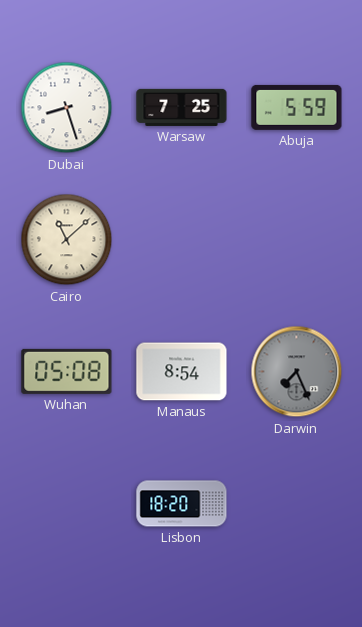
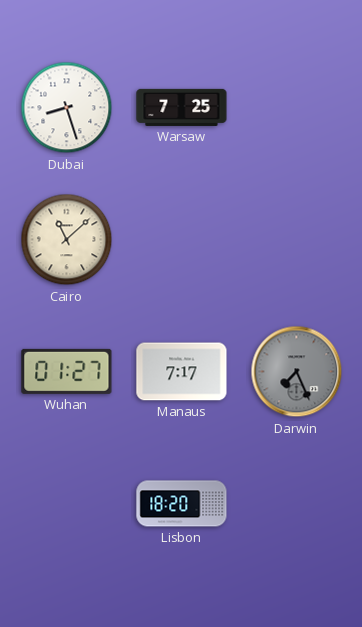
Abuja: 5:59 -> none
Wuhan: 05:08 -> 01:27
Manaus: 8:54 -> 7:17
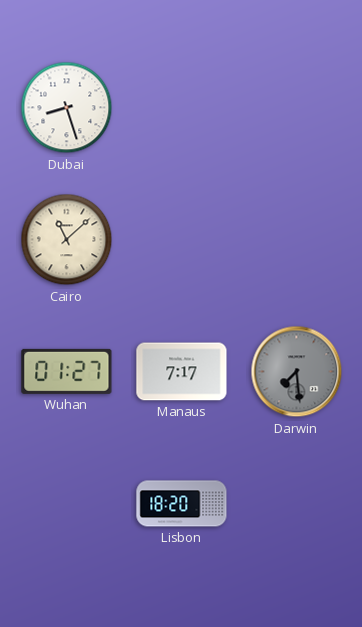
Warsaw: 7:25 -> none
Darwin: 7:26 -> 7:29
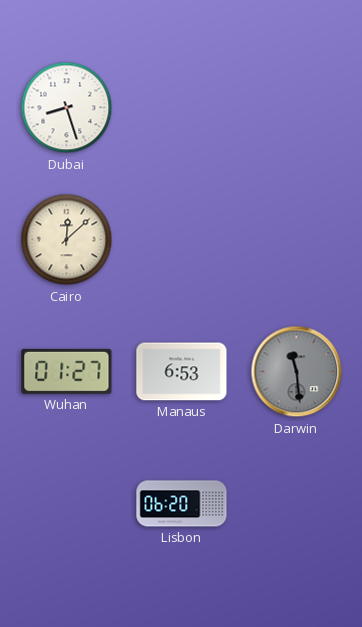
Cairo: 11:08 -> 12:08
Manaus: 7:17 -> 6:53
Darwin: 7:29 -> 11:29
Lisbon: 18:20 -> 06:20
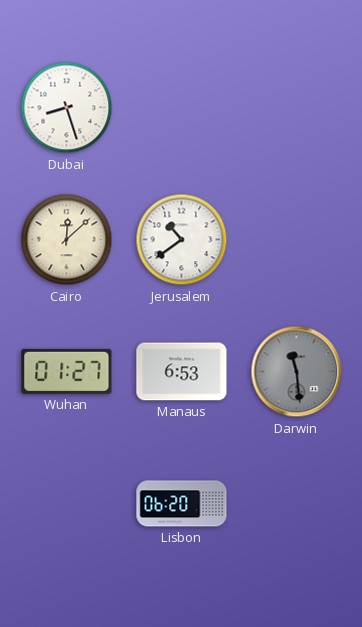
Jerusalem: none -> 10:39
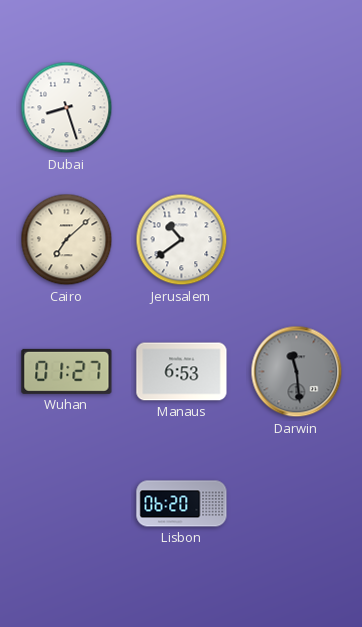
Cairo: 12:08 -> 7:08
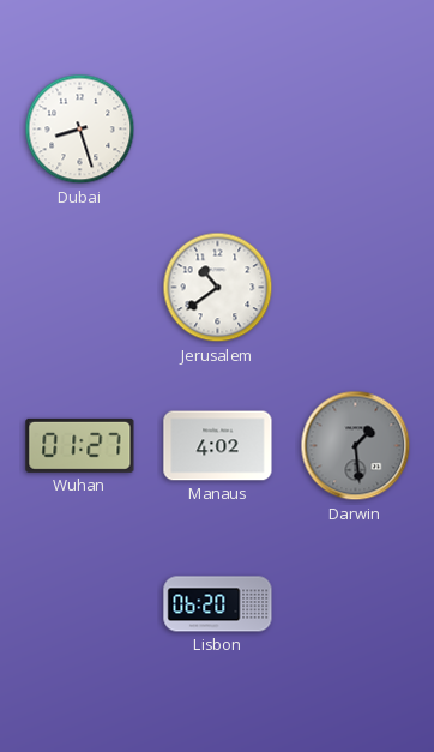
Cairo: 7:08 -> none
Manaus: 6:53 -> 4:02
Darwin: 11:29 -> 1:29
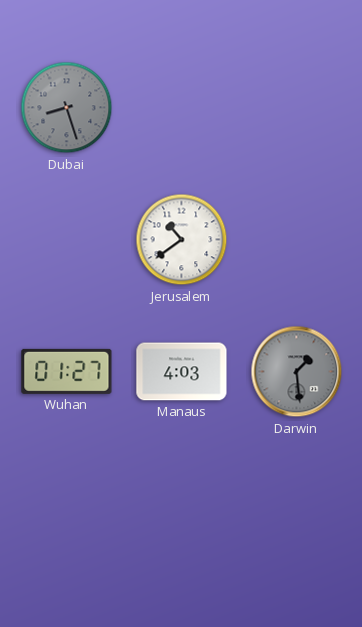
Dubai dial: white -> grey
Manaus: 4:02 -> 4:03
Lisbon: 06:20 -> none
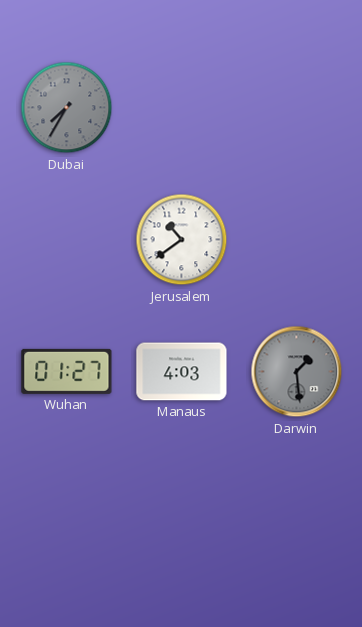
Dubai: 8:27 -> 7:35
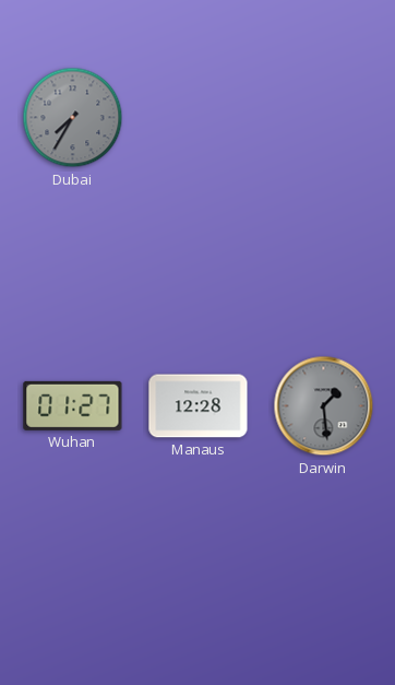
Jerusalem: 10:39 -> none
Manaus: 4:03 -> 12:28
